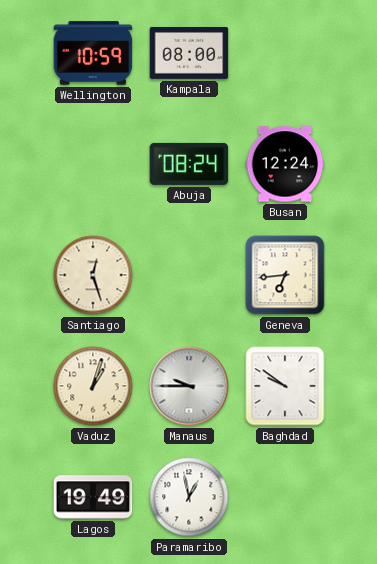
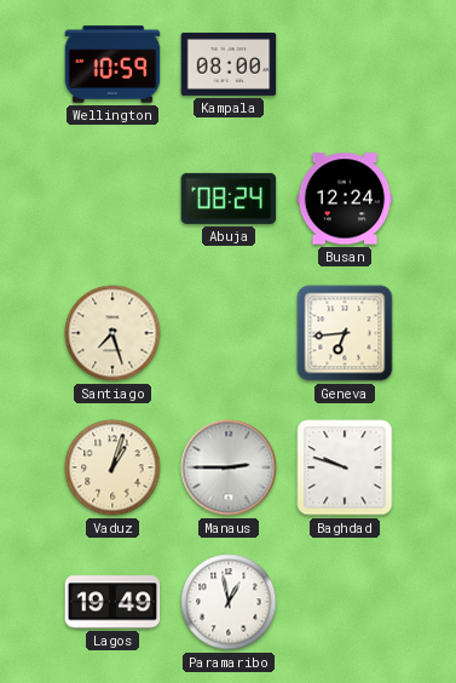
Santiago: 12:27 -> 7:27
Manaus: 9:45 -> 2:45
Baghdad: 9:51 -> 9:48
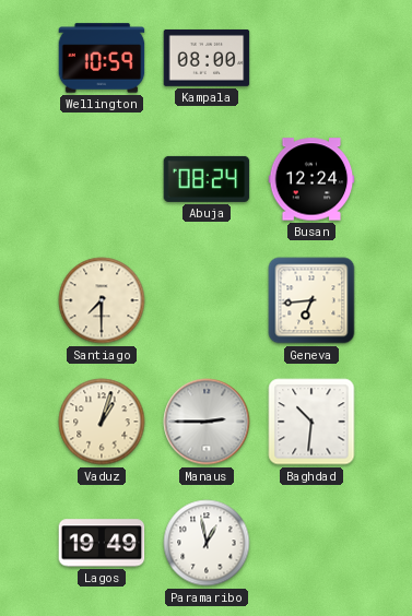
Santiago: 7:27 -> 7:30
Baghdad: 9:48 -> 10:31
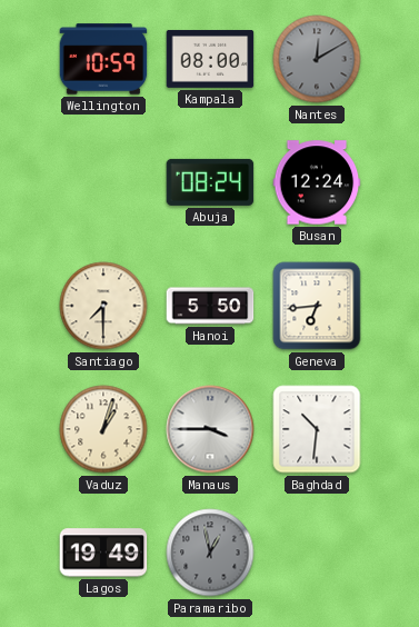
Nantes: none -> 12:10
Hanoi: none -> 5:50
Manaus: 2:45 -> 3:45
Paramaribo dial: white -> grey
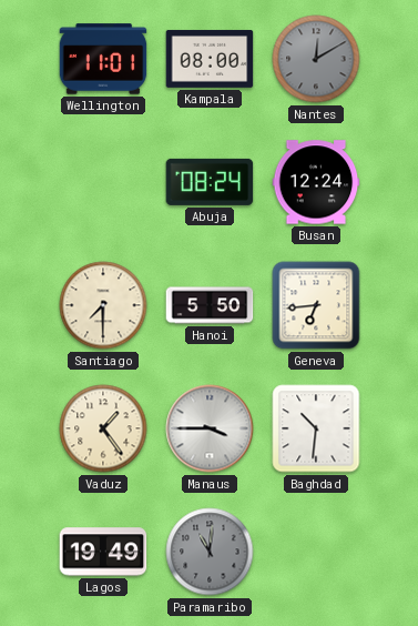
Wellington: 10:59 -> 11:01
Vaduz: 1:03 -> 1:24
Paramaribo: 12:58 -> 11:01
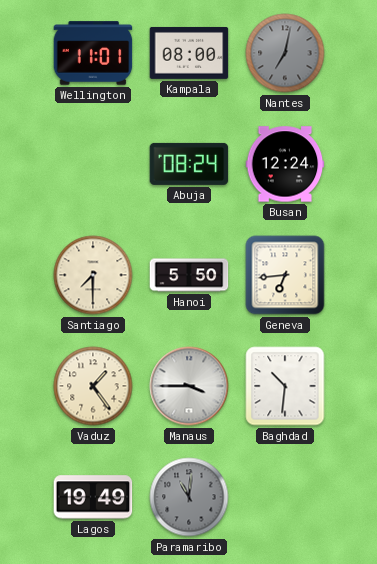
Nantes: 12:10 -> 7:02
